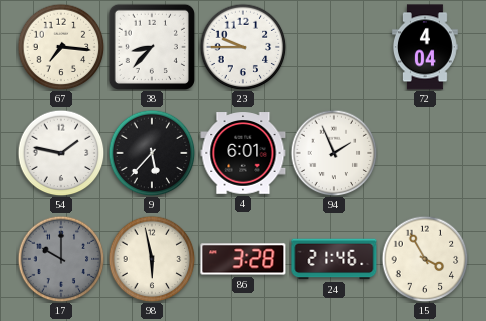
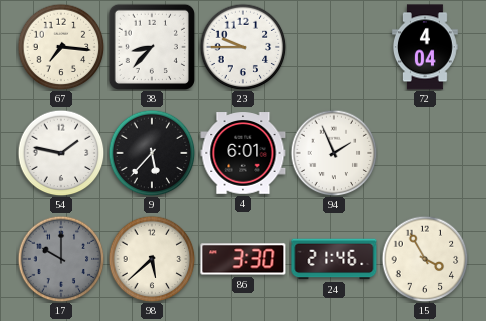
98: 5:58 -> 5:38
86: 3:28 -> 3:30
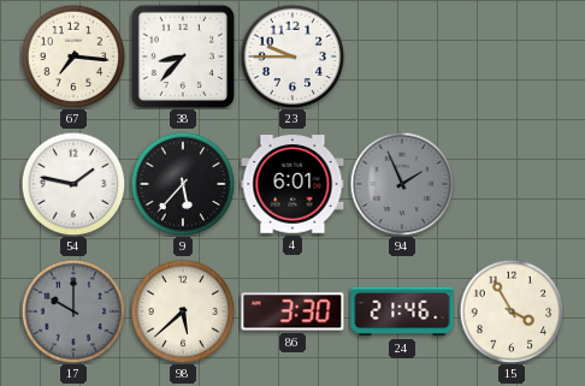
72: 4:04 -> none
94 dial: white -> grey
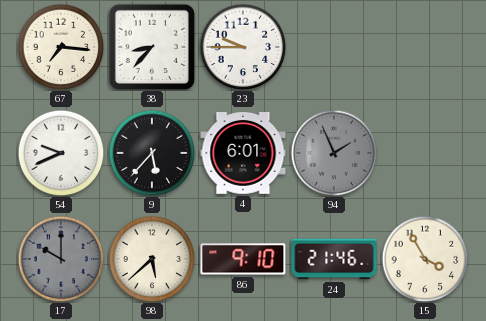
54: 1:47 -> 9:41
86: 3:30 -> 9:10
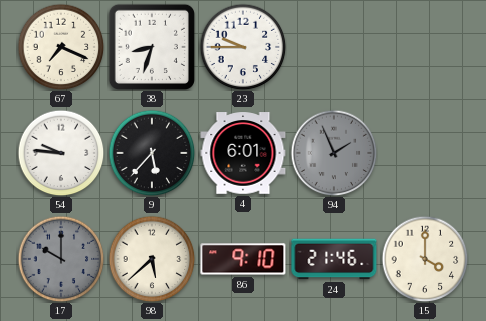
67: 7:16 -> 7:19
38: 8:37 -> 8:33
54: 9:41 -> 9:46
15: 3:55 -> 4:00
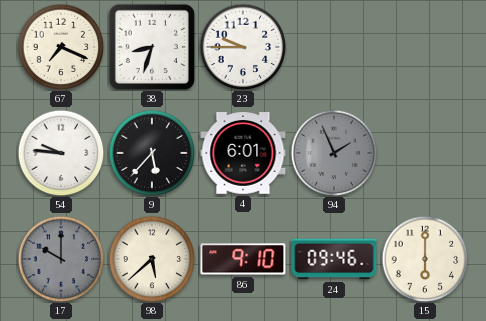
24: 21:46 -> 09:46
15: 4:00 -> 6:00
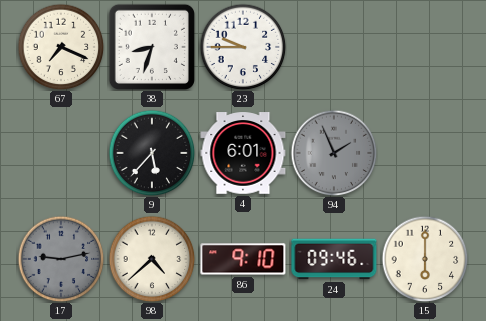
54: 9:46 -> none
17: 10:00 -> 9:13
98: 5:38 -> 4:38
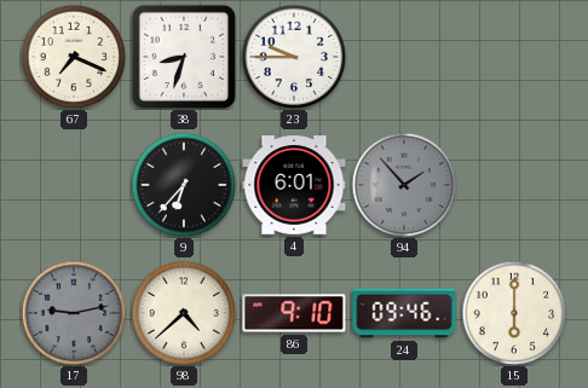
9: 5:37 -> 6:37
94: 1:56 -> 1:53
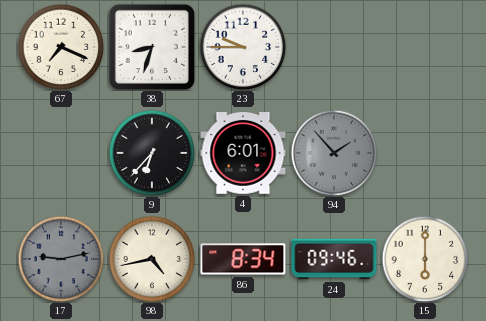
98: 4:38 -> 4:43
86: 9:10 -> 8:34
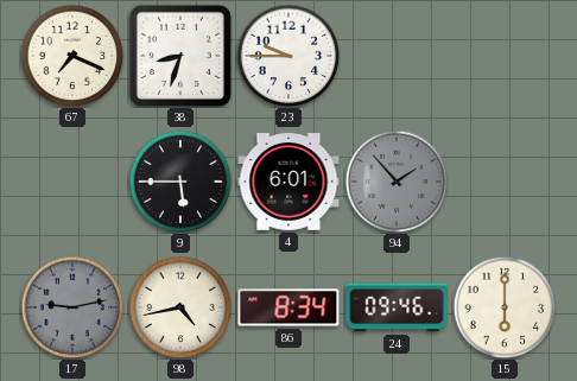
9: 6:37 -> 5:45
